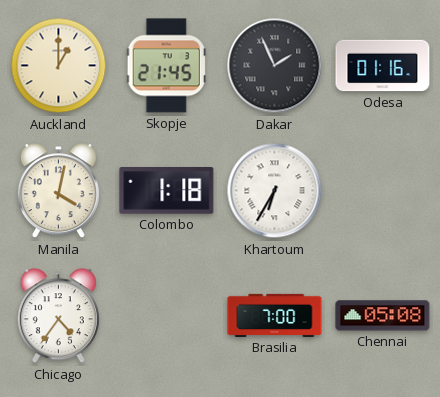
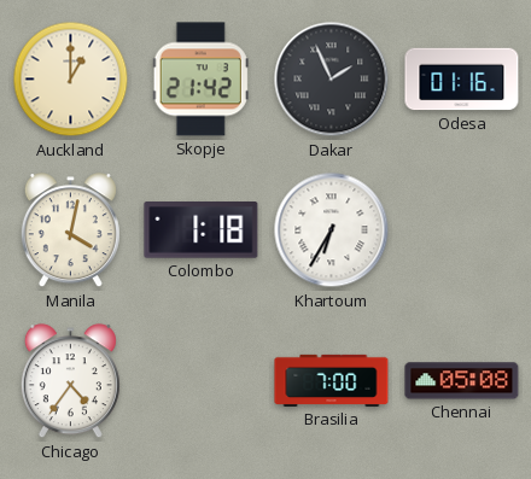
Skopje: 21:45 -> 21:42
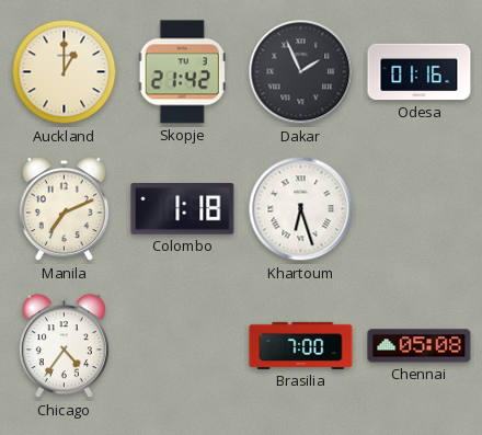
Manila: 4:02 -> 7:11
Khartoum: 6:35 -> 6:27
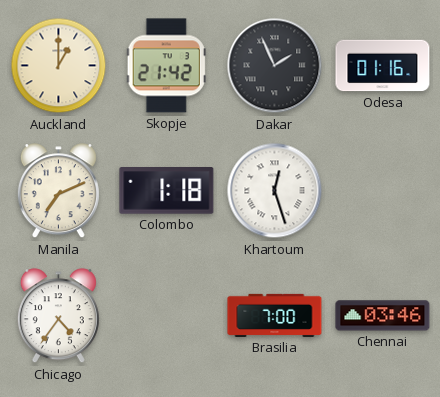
Khartoum: 6:27 -> 12:27
Chennai: 05:08 -> 03:46
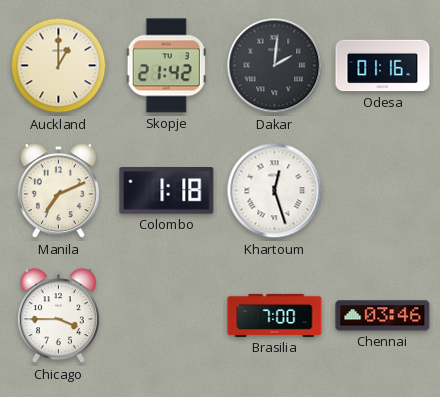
Dakar: 1:56 -> 2:01
Chicago: 4:36 -> 3:45
